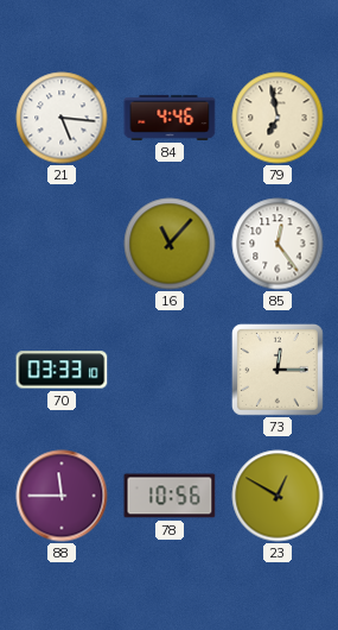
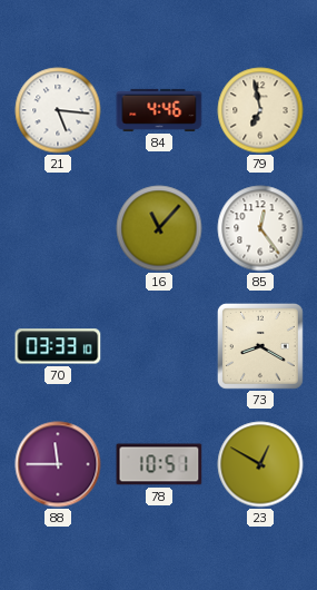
73: 12:15 -> 8:20
78: 10:56 -> 10:51
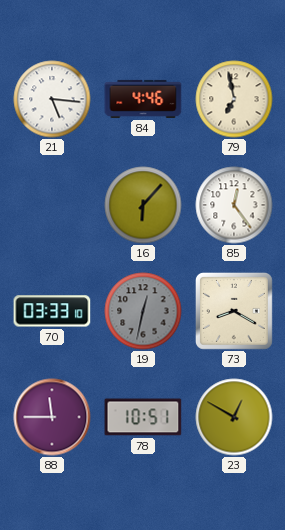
16: 11:07 -> 6:07
19: none -> 12:32
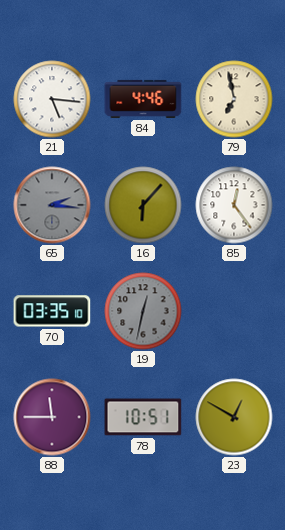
65: none -> 2:16
70: 03:33 -> 03:35
73: 8:20 -> none
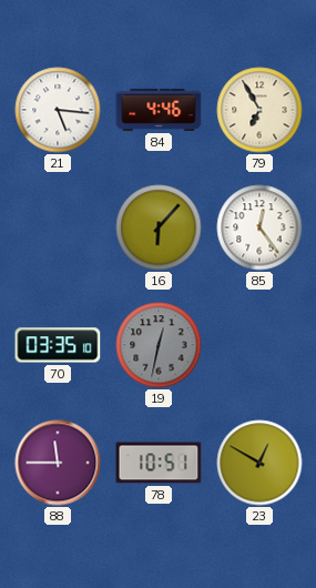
79: 6:58 -> 6:55
65: 2:16 -> none
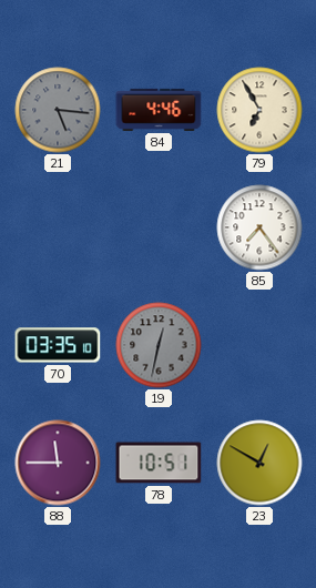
21 dial: white -> grey
16: 6:07 -> none
85: 12:24 -> 7:24
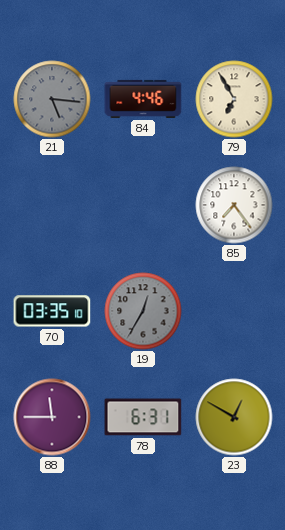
19: 12:32 -> 12:35
78: 10:51 -> 6:31
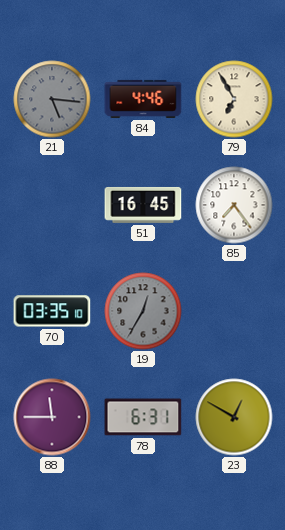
51: none -> 16:45
